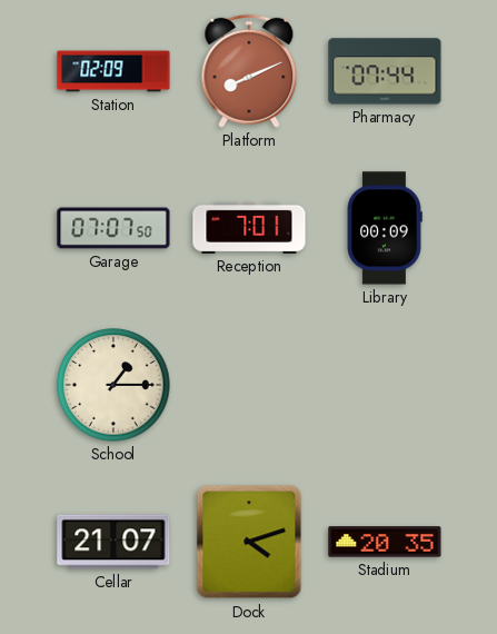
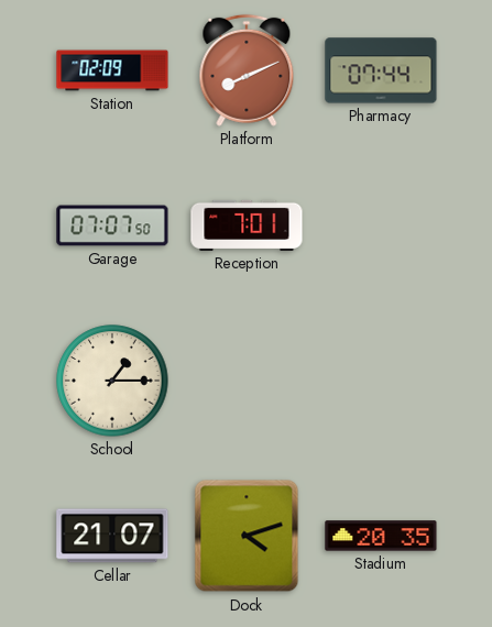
Library: 00:09 -> none
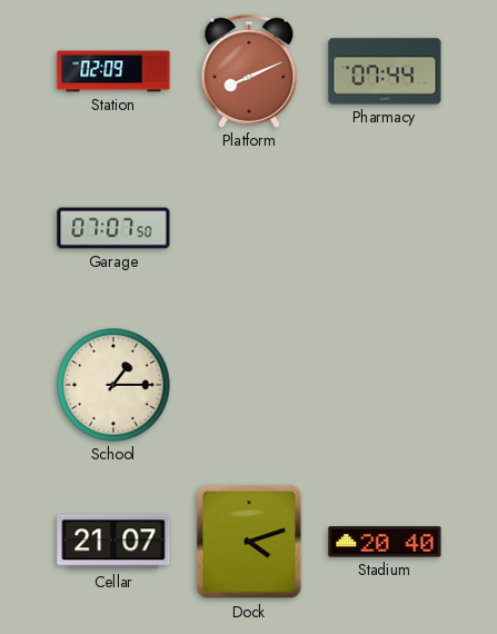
Reception: 7:01 -> none
Stadium: 20:35 -> 20:40
